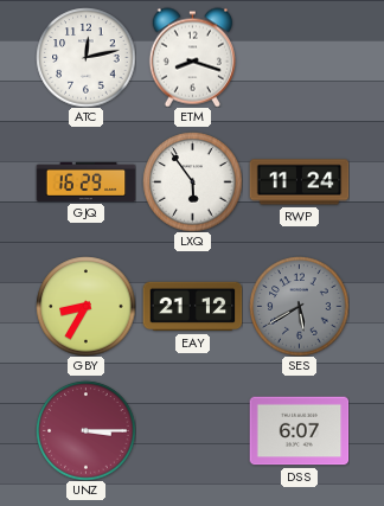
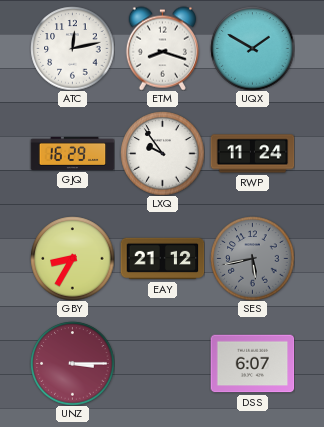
UQX: none -> 1:50
LXQ: 5:54 -> 9:54
SES: 5:40 -> 5:43
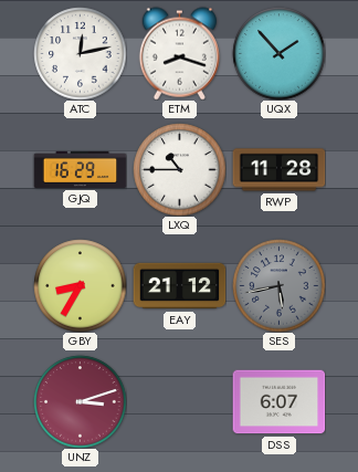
UQX: 1:50 -> 1:53
LXQ: 9:54 -> 10:45
RWP: 11:24 -> 11:28
UNZ: 3:15 -> 3:12
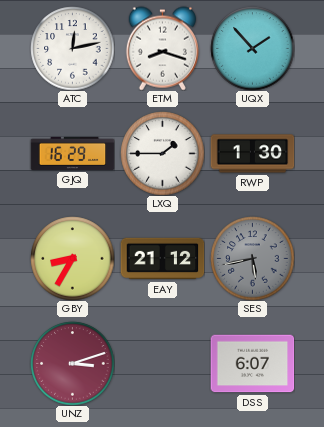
LXQ: 10:45 -> 1:45
RWP: 11:28 -> 1:30
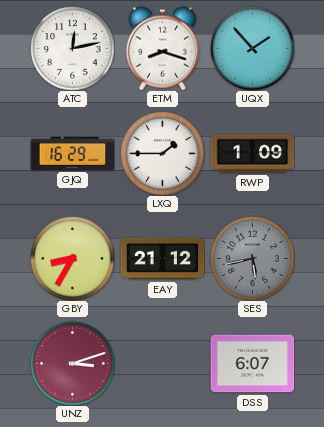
RWP: 1:30 -> 1:09
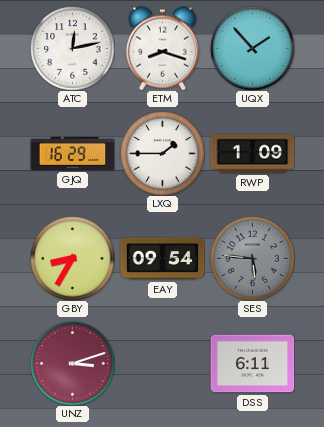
EAY: 21:12 -> 09:54
SES: 5:43 -> 5:46
DSS: 6:07 -> 6:11
